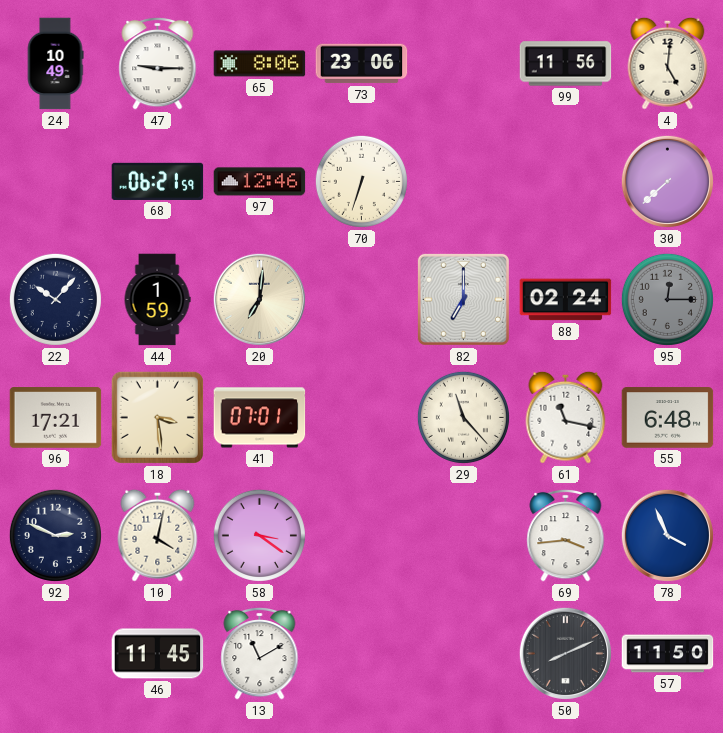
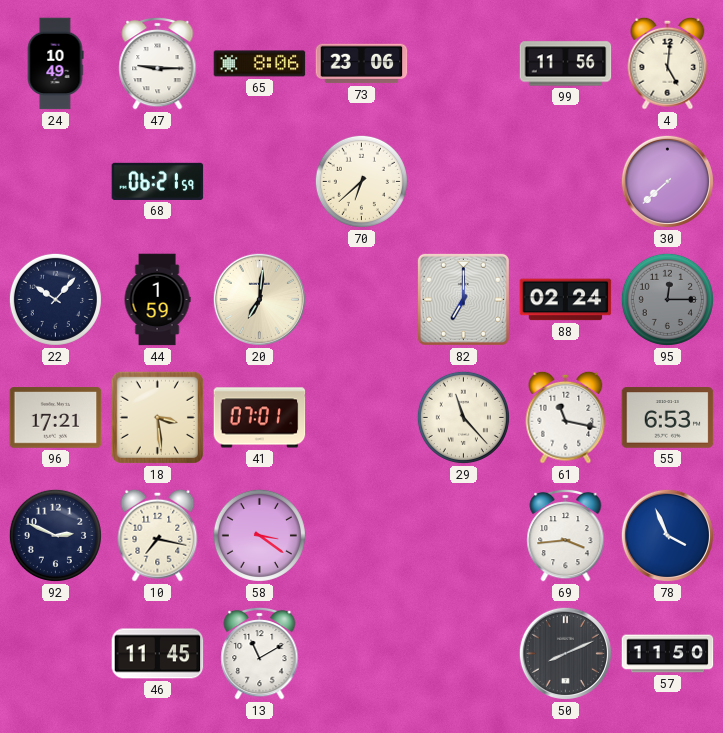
97: 12:46 -> none
70: 6:33 -> 6:38
55: 6:48 -> 6:53
10: 4:02 -> 7:17
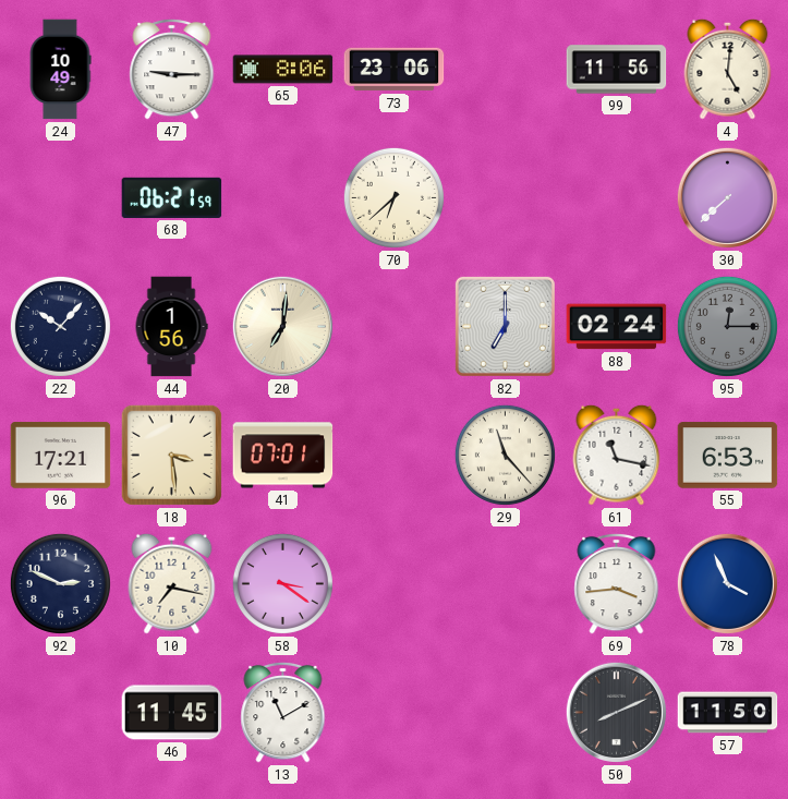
44: 1:59 -> 1:56
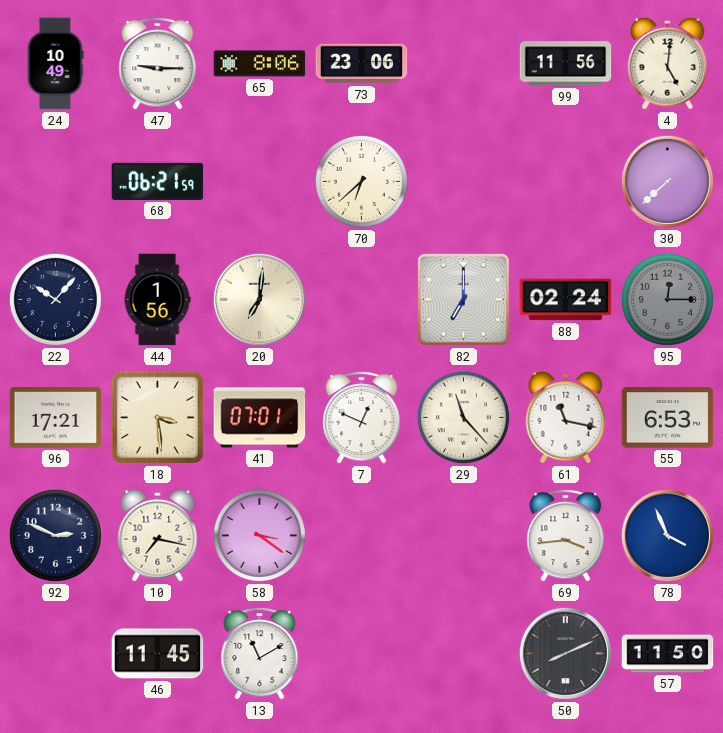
7: none -> 12:49
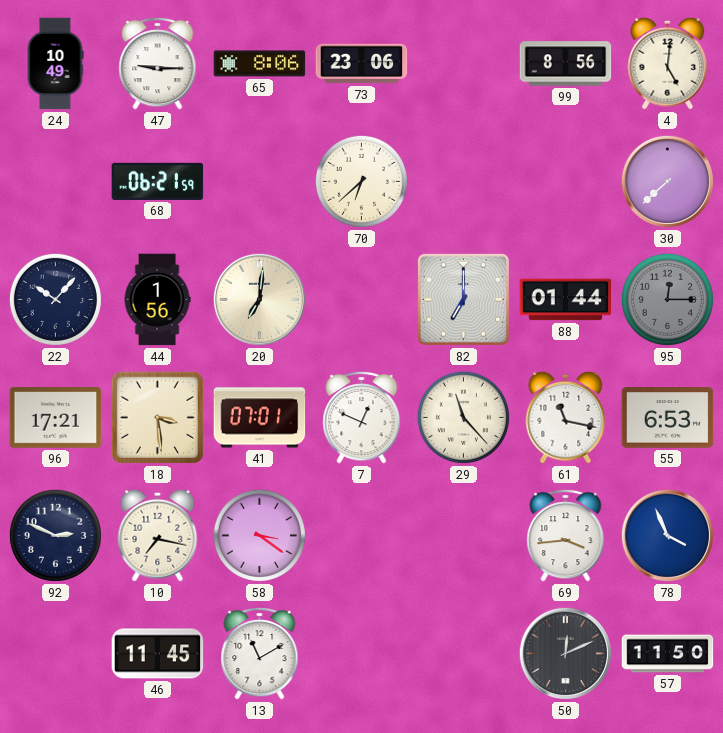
99: 11:56 -> 8:56
88: 02:24 -> 01:44
50: 8:11 -> 12:11
